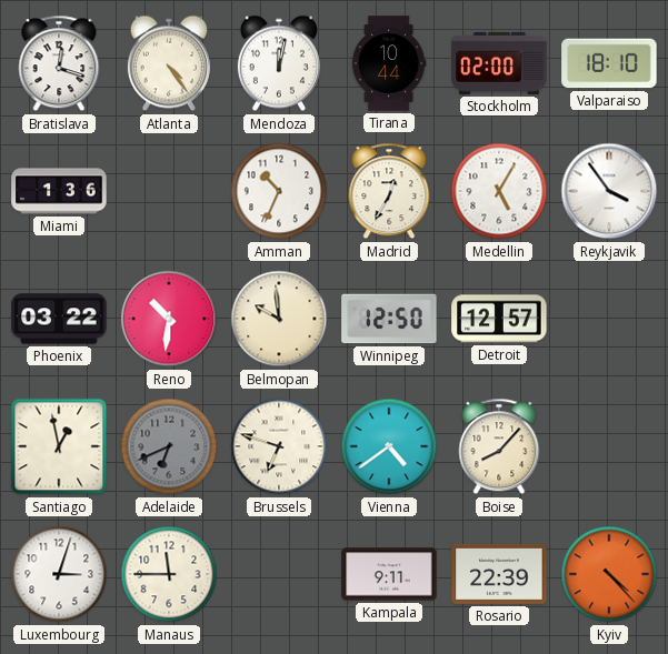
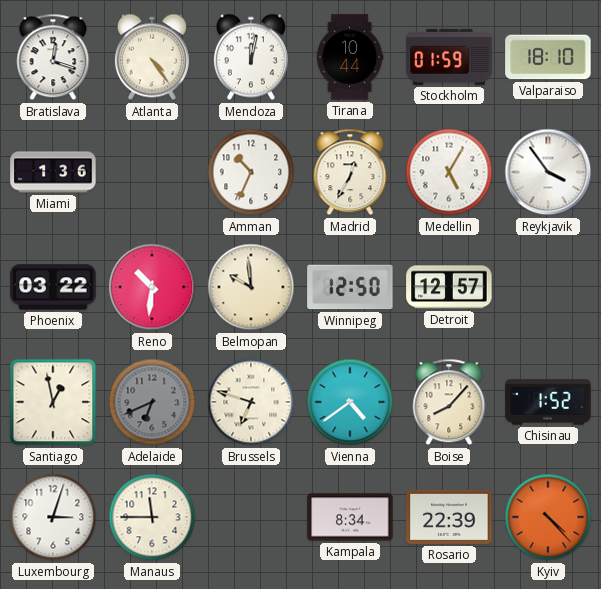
Stockholm: 02:00 -> 01:59
Chisinau: none -> 1:52
Kampala: 9:11 -> 8:34
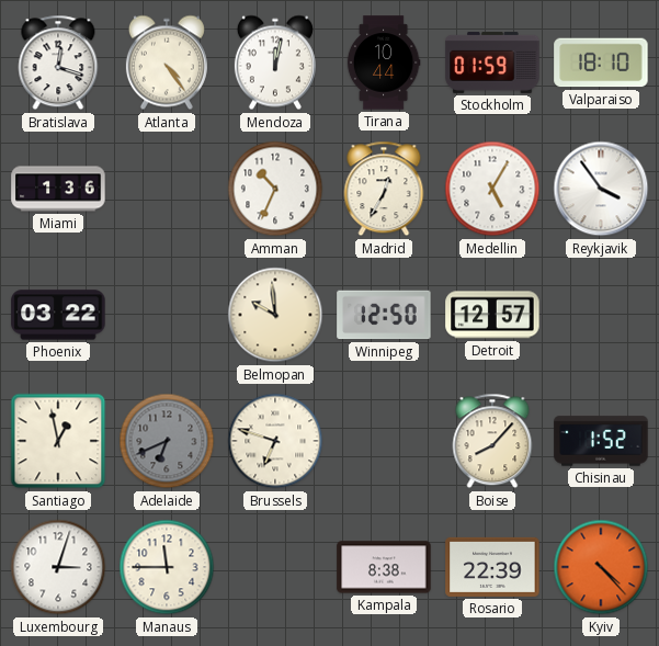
Reno: 10:31 -> none
Vienna: 4:39 -> none
Kampala: 8:34 -> 8:38
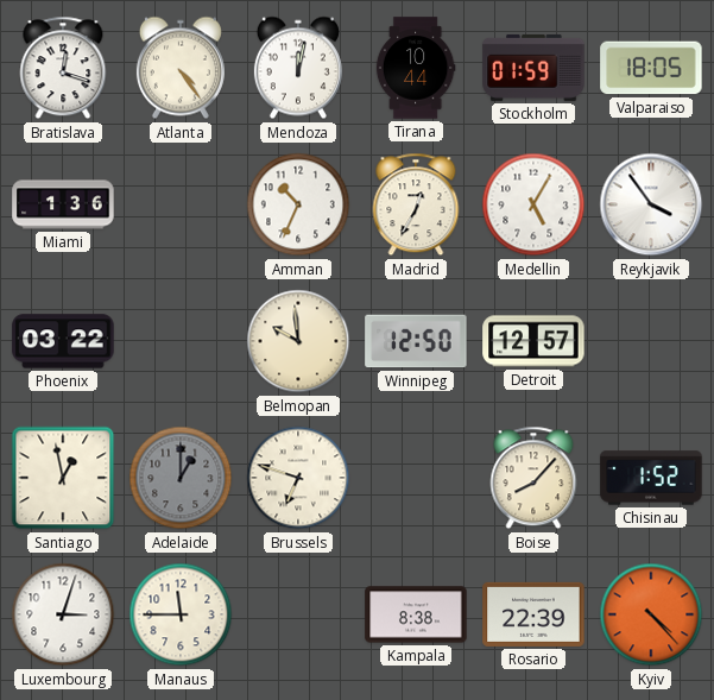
Valparaiso: 18:10 -> 18:05
Adelaide: 6:41 -> 1:00
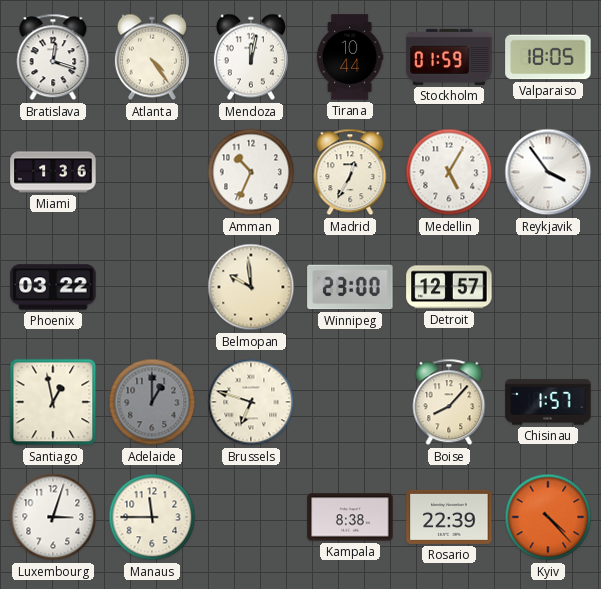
Winnipeg: 12:50 -> 23:00
Chisinau: 1:52 -> 1:57
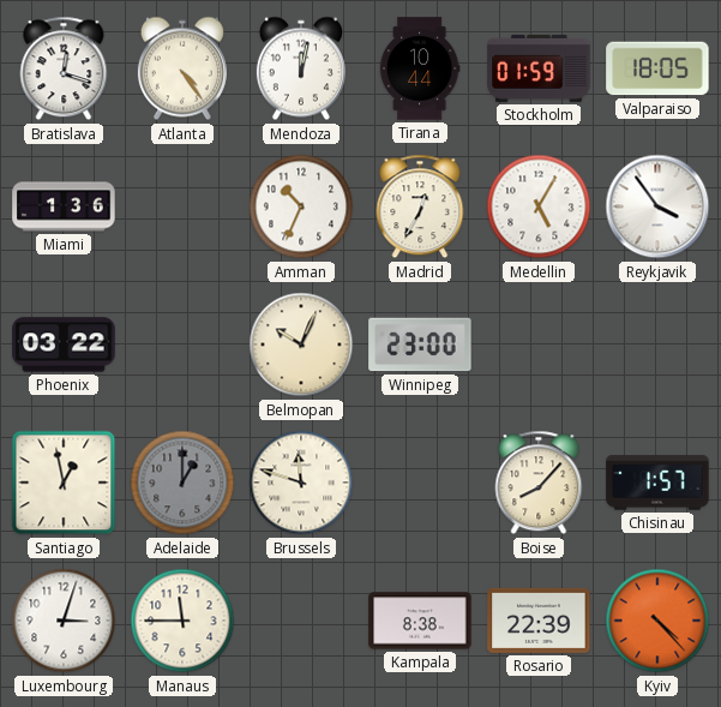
Belmopan: 9:59 -> 10:04
Detroit: 12:57 -> none
Brussels: 6:48 -> 11:48
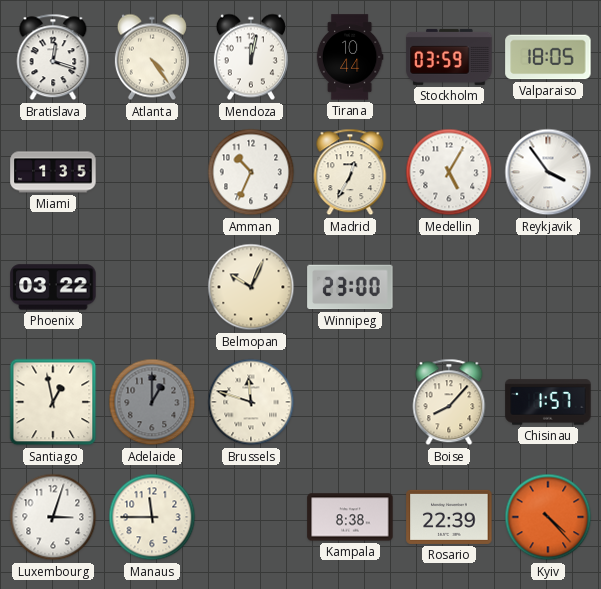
Stockholm: 01:59 -> 03:59
Miami: 1:36 -> 1:35
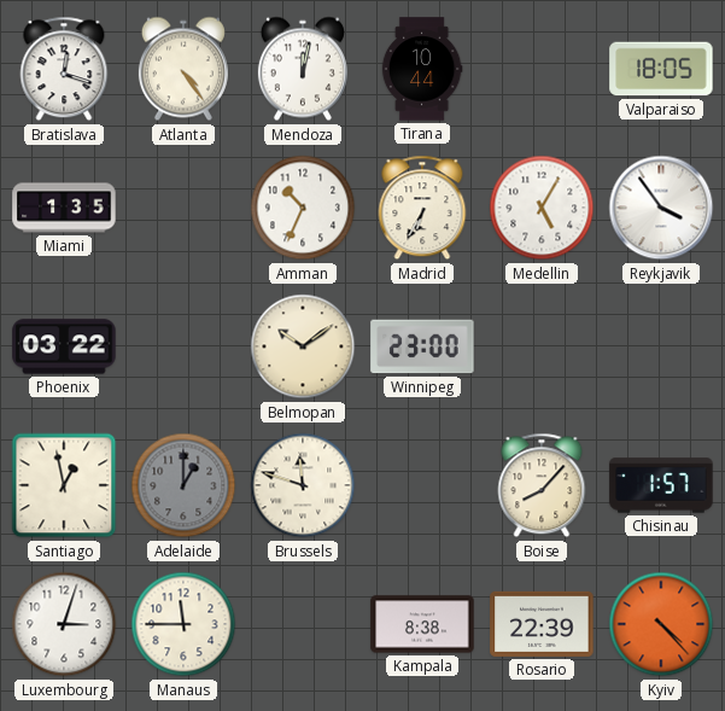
Stockholm: 03:59 -> none
Madrid: 12:35 -> 6:35
Belmopan: 10:04 -> 10:09
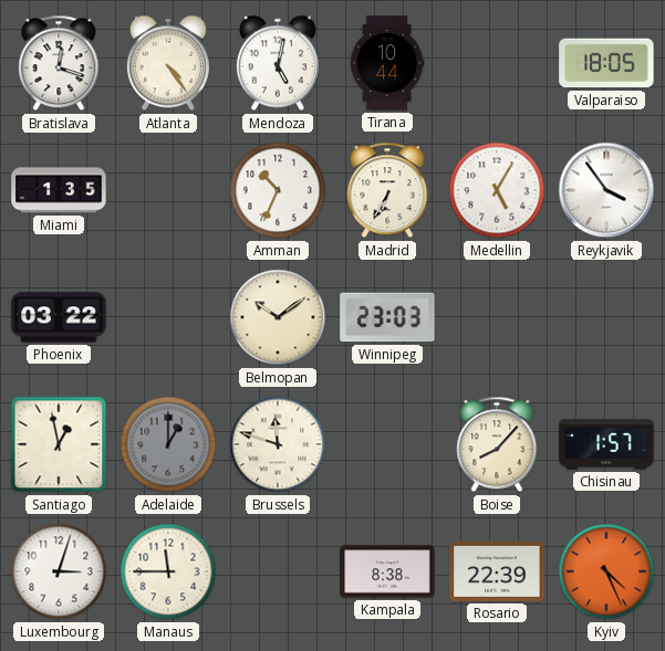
Mendoza: 12:02 -> 5:02
Winnipeg: 23:00 -> 23:03
Kyiv: 4:23 -> 4:26
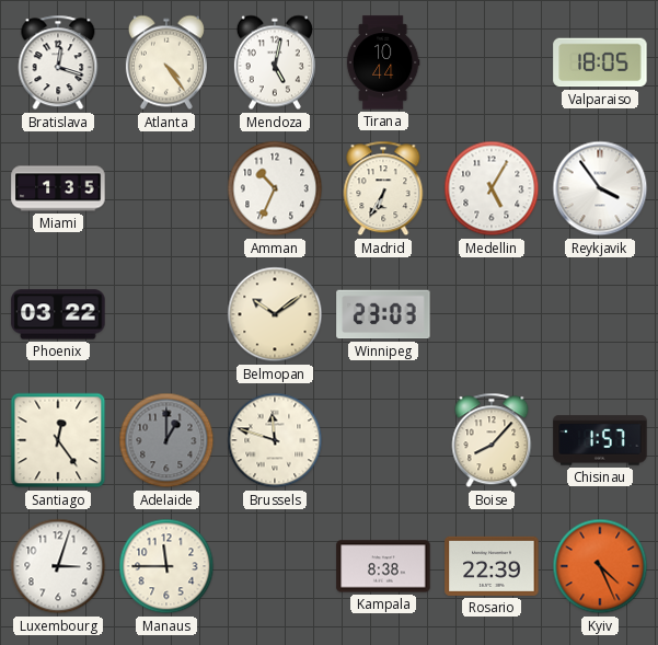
Santiago: 12:58 -> 12:24
